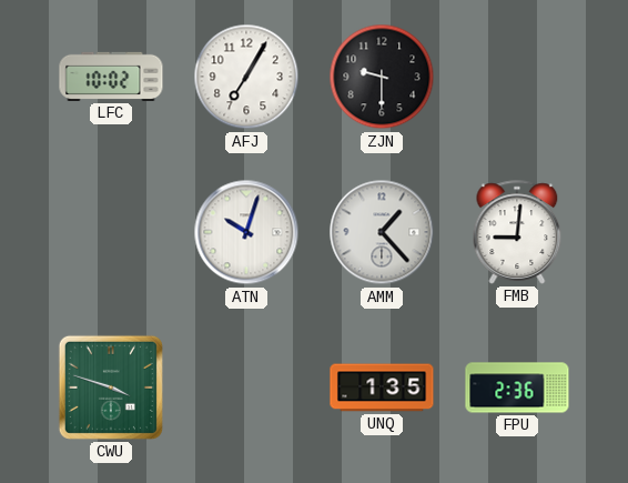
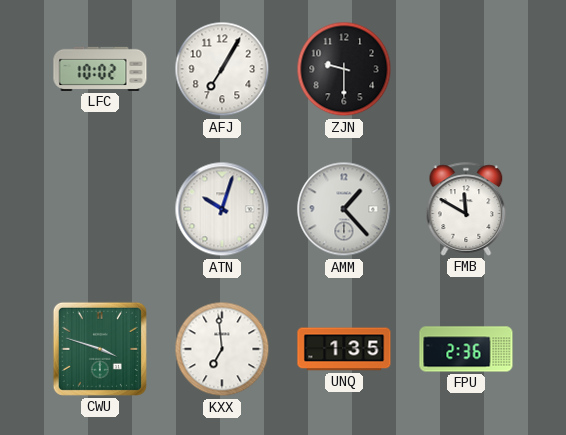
FMB: 9:01 -> 11:50
KXX: none -> 6:59
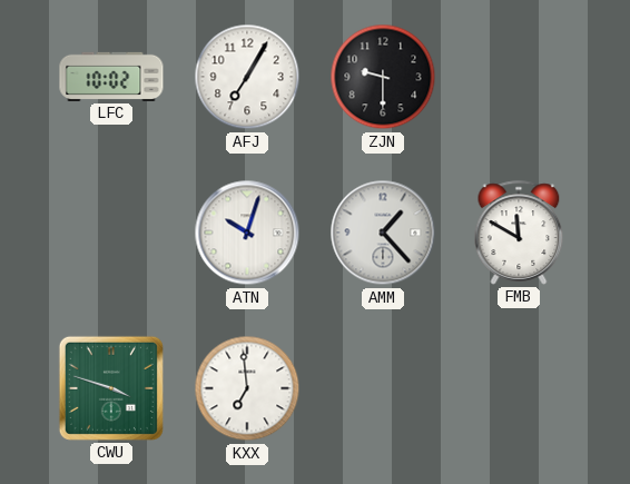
UNQ: 1:35 -> none
FPU: 2:36 -> none
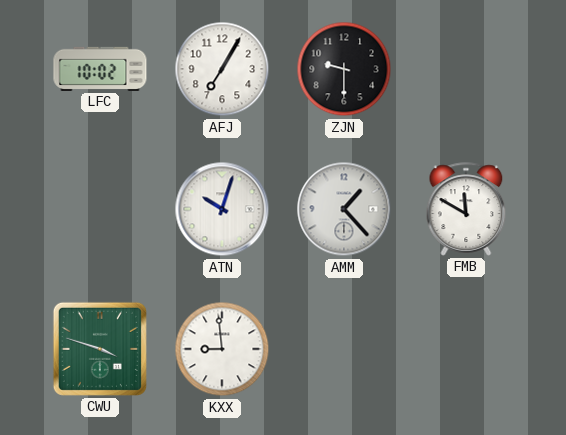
KXX: 6:59 -> 8:59
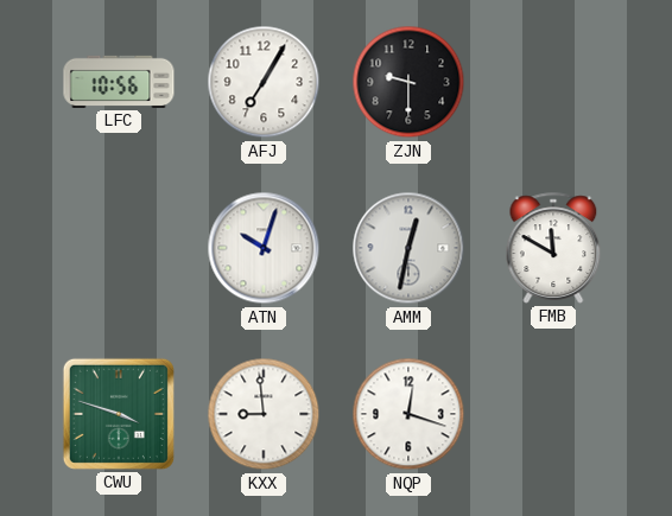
LFC: 10:02 -> 10:56
AMM: 1:23 -> 12:32
NQP: none -> 12:18
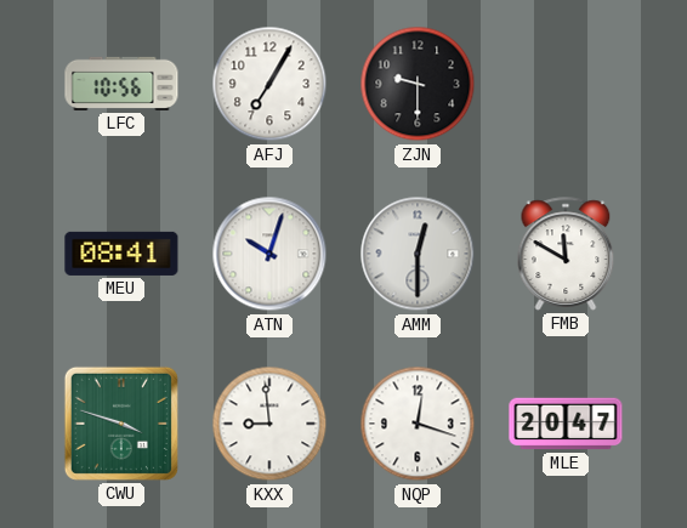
MEU: none -> 08:41
AMM: 12:32 -> 12:30
MLE: none -> 20:47
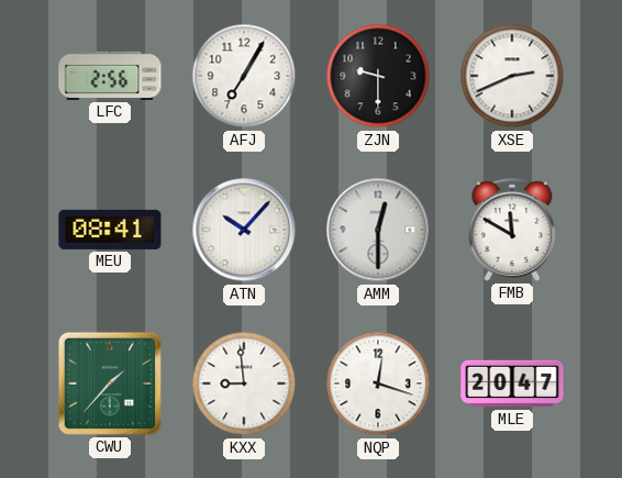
LFC: 10:56 -> 2:56
XSE: none -> 2:41
ATN: 10:03 -> 10:07
CWU: 3:48 -> 1:37
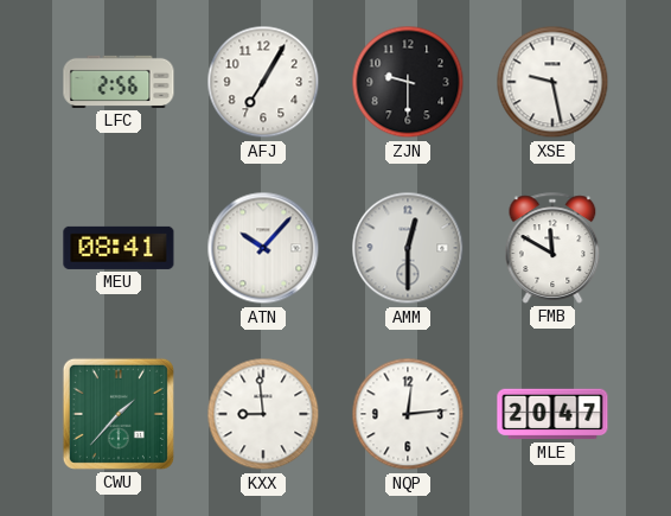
XSE: 2:41 -> 9:28
NQP: 12:18 -> 12:14
